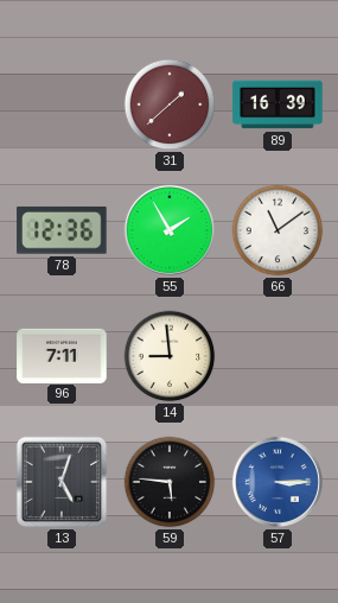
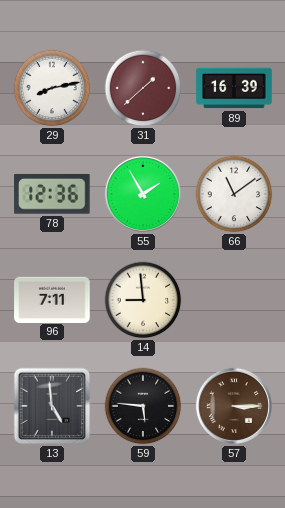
29: none -> 8:13
13: 5:03 -> 4:59
57 dial: blue -> brown
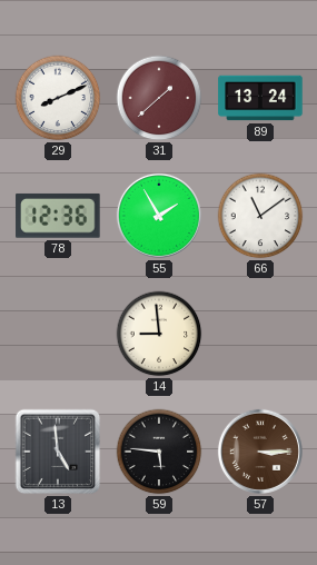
29: 8:13 -> 8:11
89: 16:39 -> 13:24
96: 7:11 -> none
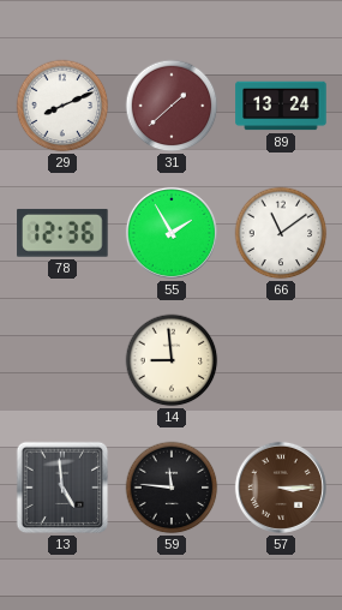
59: 5:46 -> 11:46
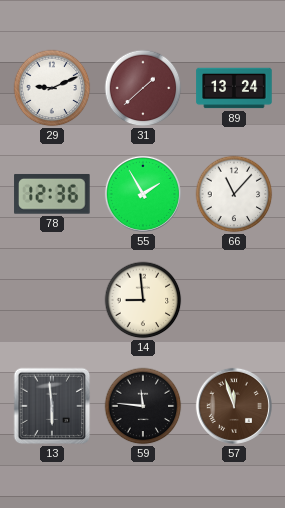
29: 8:11 -> 9:11
66: 11:09 -> 11:07
13: 4:59 -> 5:59
57: 3:15 -> 11:57
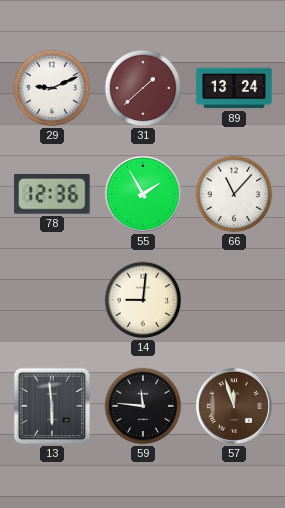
14: 8:59 -> 9:01
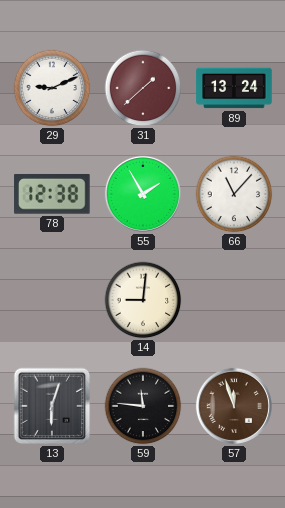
78: 12:36 -> 12:38
13: 5:59 -> 6:03
